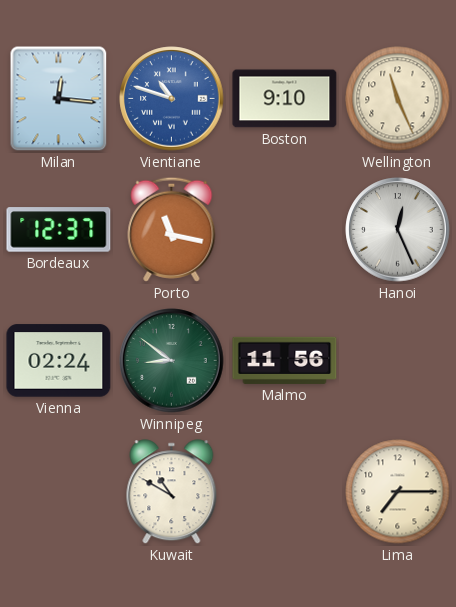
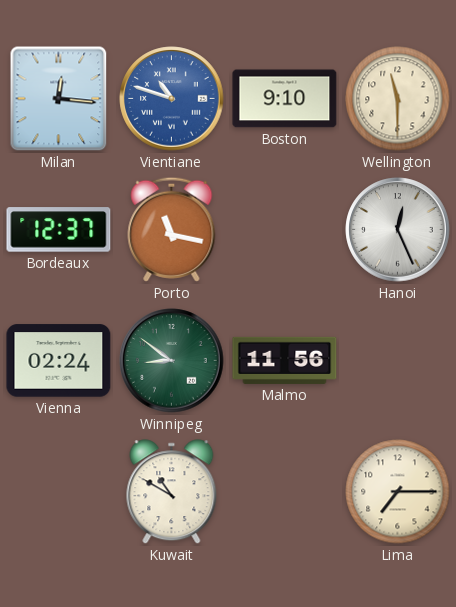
Wellington: 11:26 -> 11:30
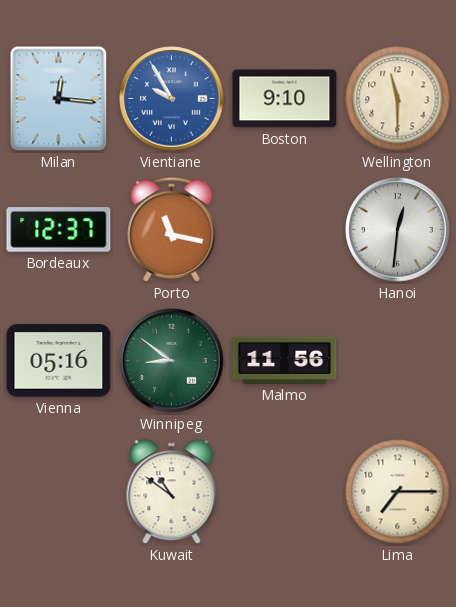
Vientiane: 10:48 -> 9:55
Hanoi: 12:26 -> 12:31
Vienna: 02:24 -> 05:16
Kuwait: 10:50 -> 10:51
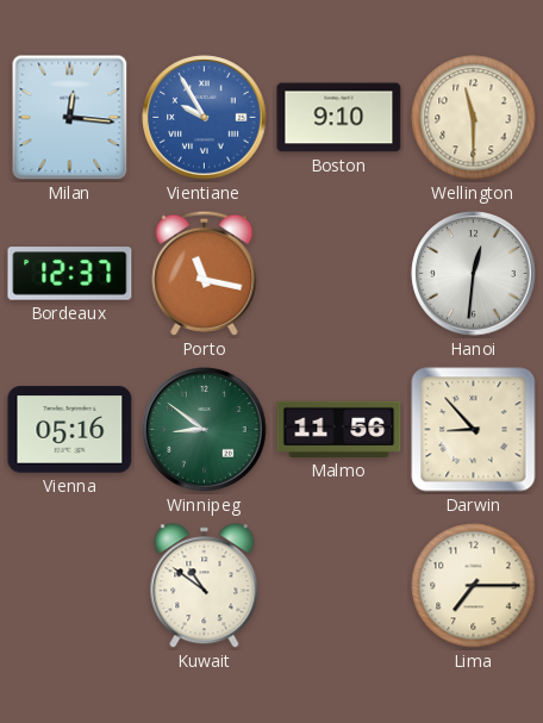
Darwin: none -> 8:53
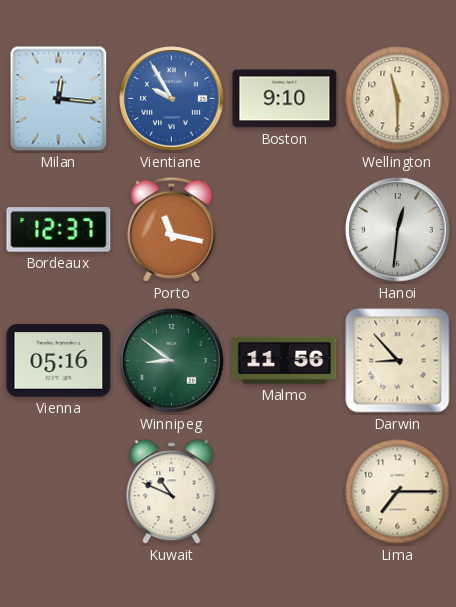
Kuwait: 10:51 -> 10:49
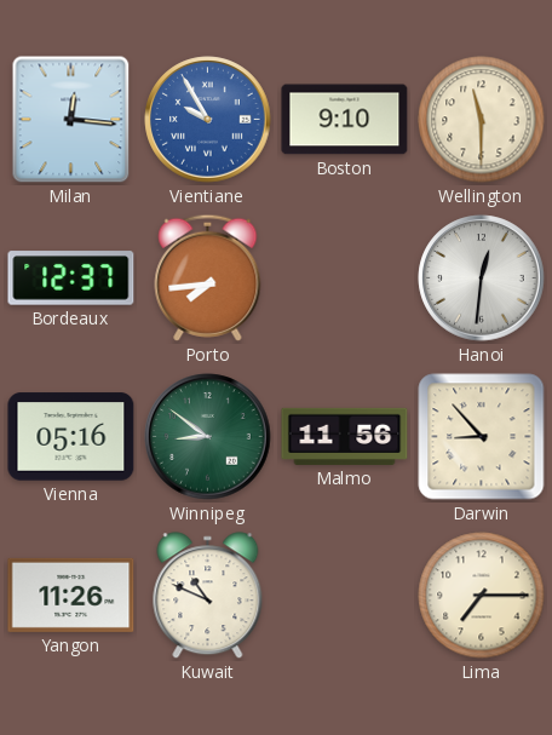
Porto: 11:17 -> 7:44
Yangon: none -> 11:26
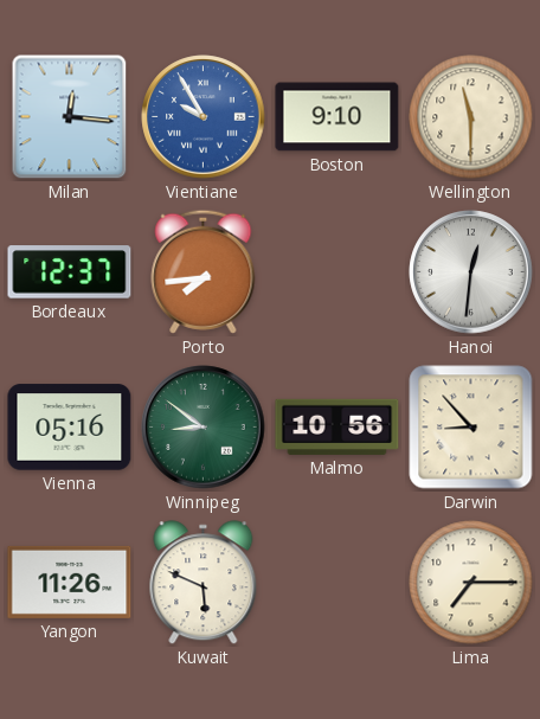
Malmo: 11:56 -> 10:56
Kuwait: 10:49 -> 5:49
